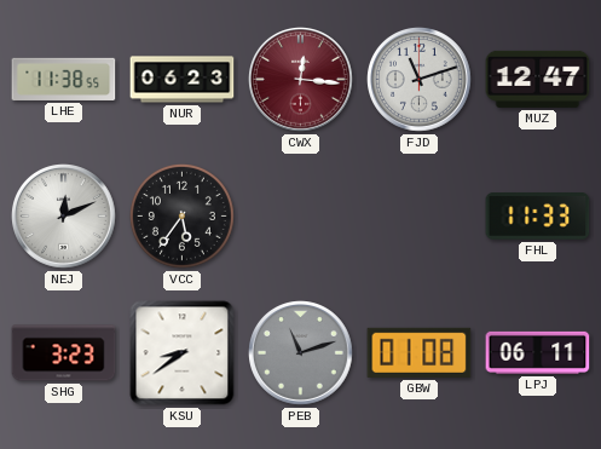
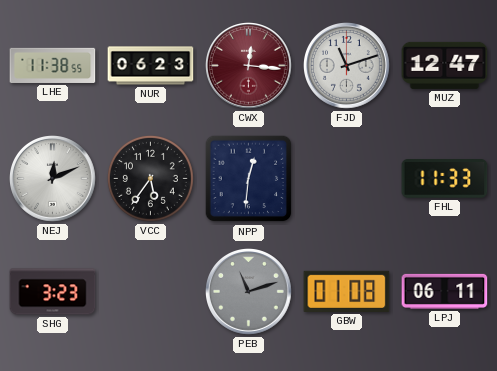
NPP: none -> 12:31
KSU: 8:39 -> none
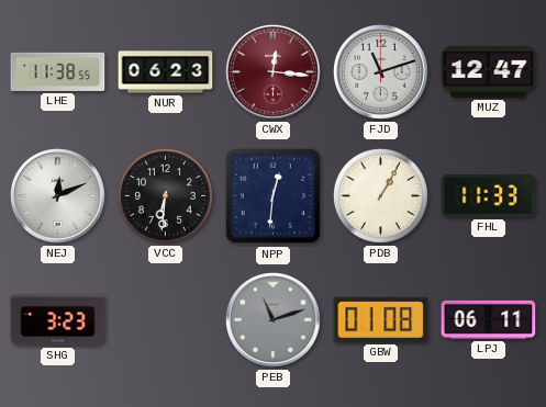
VCC: 5:36 -> 6:31
PDB: none -> 1:05
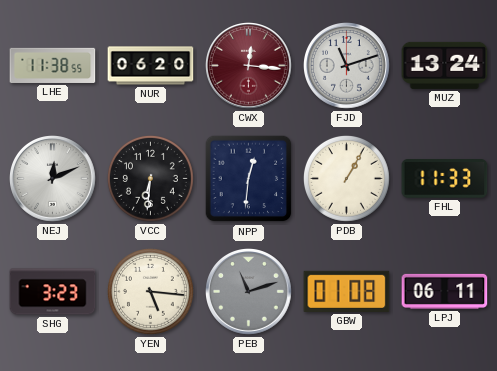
NUR: 06:23 -> 06:20
MUZ: 12:47 -> 13:24
YEN: none -> 5:16
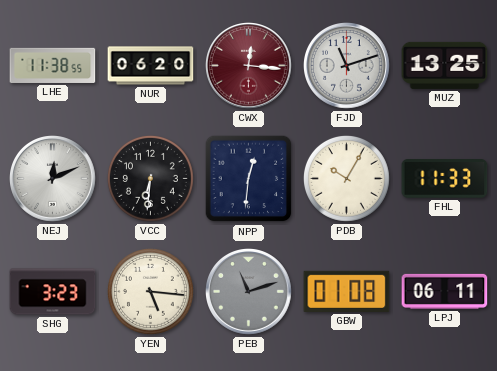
MUZ: 13:24 -> 13:25
PDB: 1:05 -> 10:05
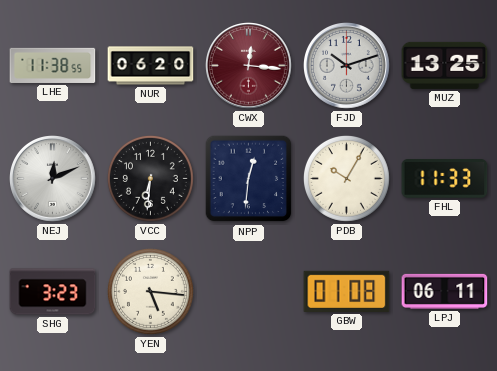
FJD: 11:12 -> 10:12
PEB: 11:12 -> none
